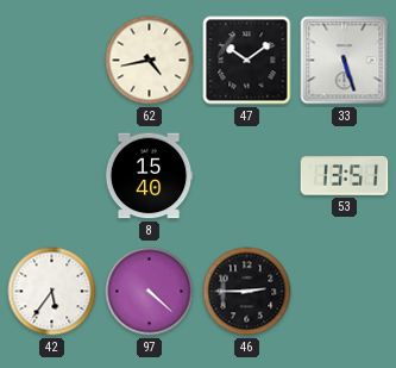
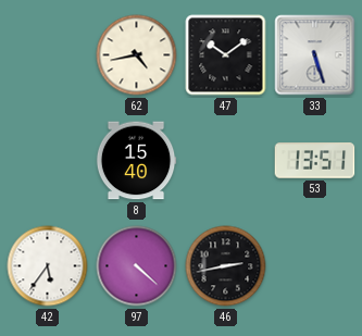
46: 2:45 -> 2:43
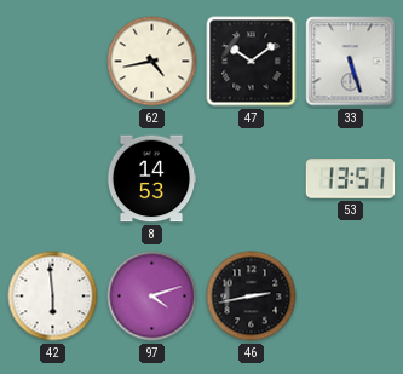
8: 15:40 -> 14:53
42: 5:36 -> 5:59
97: 4:22 -> 4:12
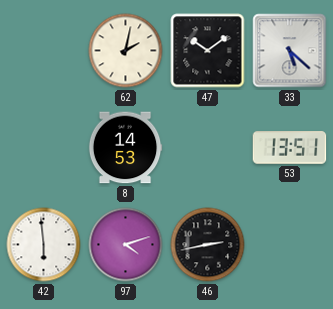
62: 4:43 -> 2:02
33: 5:27 -> 5:22
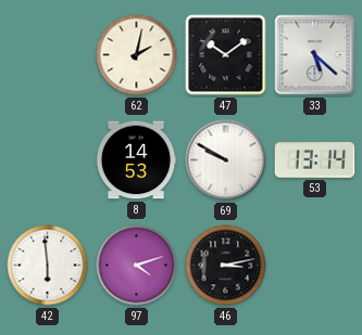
69: none -> 9:50
53: 13:51 -> 13:14
46: 2:43 -> 3:13
